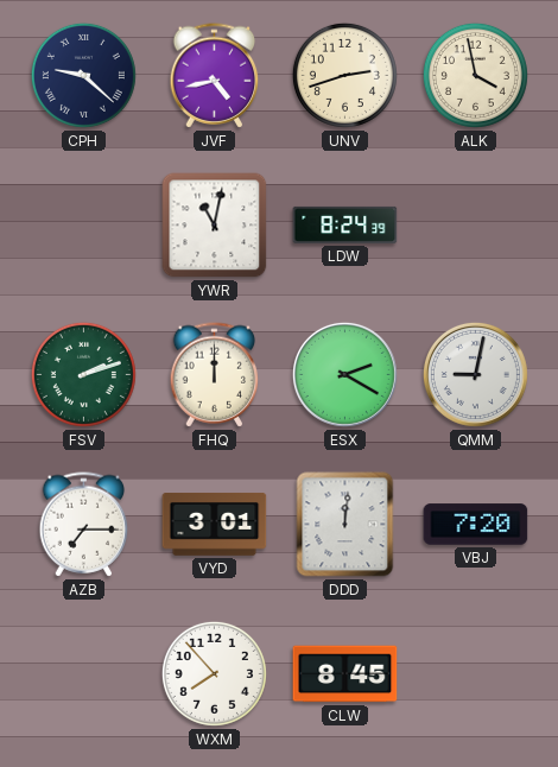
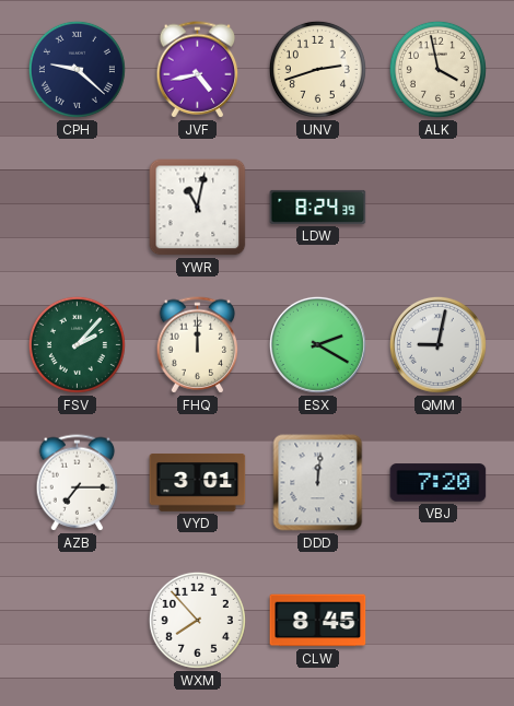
FSV: 2:12 -> 2:07
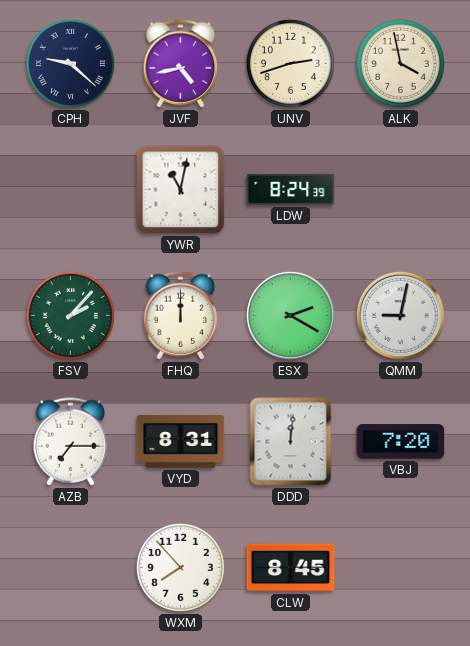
VYD: 3:01 -> 8:31
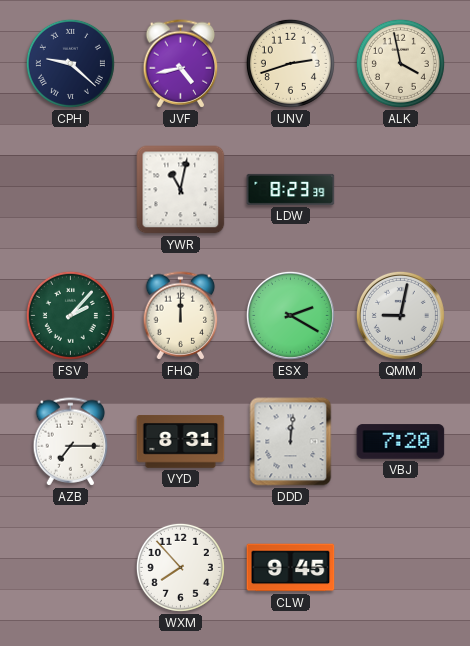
LDW: 8:24 -> 8:23
CLW: 8:45 -> 9:45
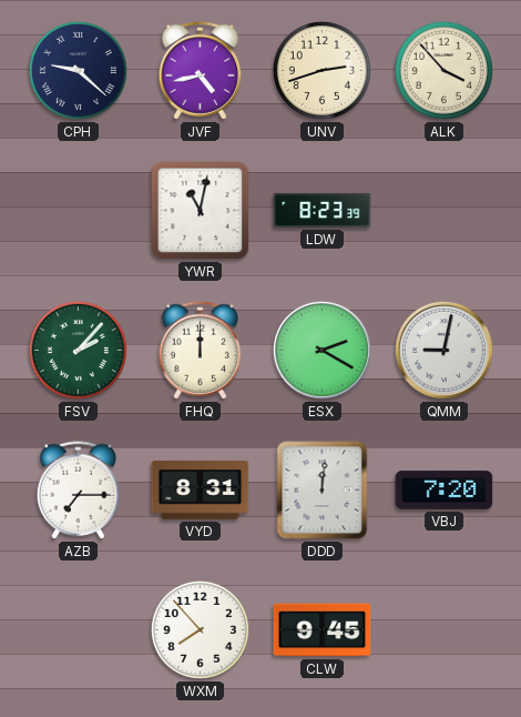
ALK: 3:58 -> 3:53
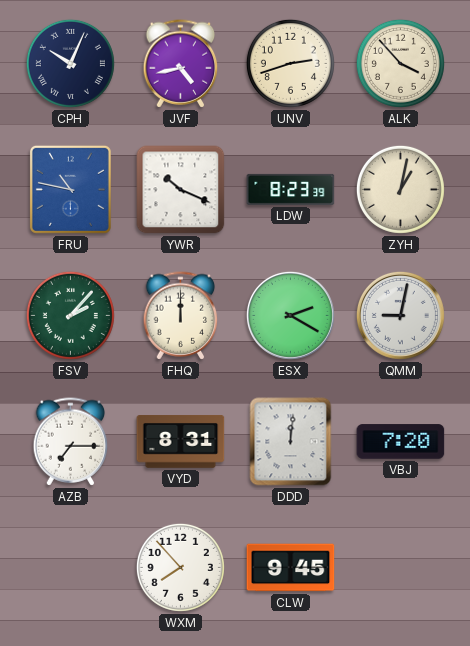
CPH: 9:22 -> 10:04
FRU: none -> 10:47
YWR: 11:02 -> 10:19
ZYH: none -> 1:02
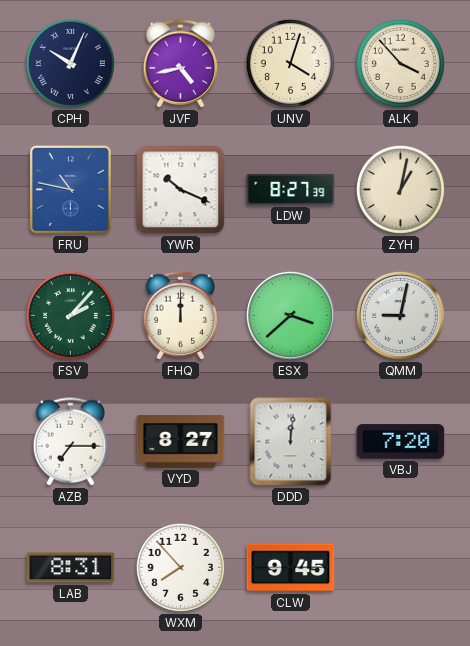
UNV: 2:42 -> 4:03
LDW: 8:23 -> 8:27
ESX: 2:20 -> 3:38
VYD: 8:31 -> 8:27
LAB: none -> 8:31
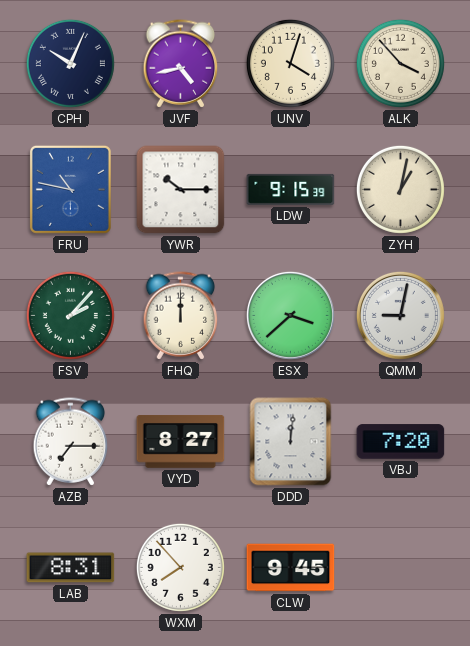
YWR: 10:19 -> 10:15
LDW: 8:27 -> 9:15
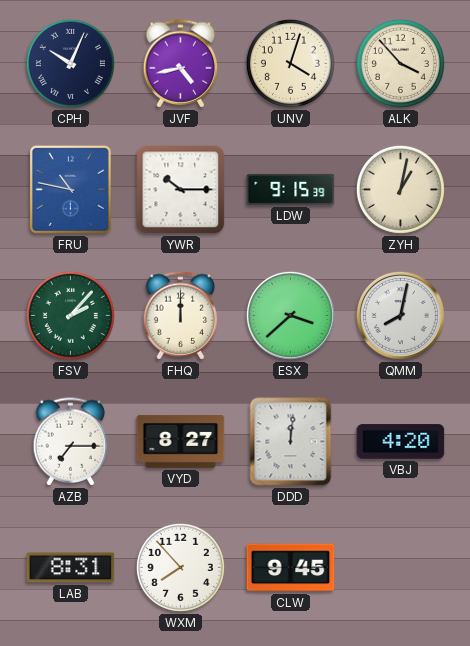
QMM: 9:02 -> 8:02
VBJ: 7:20 -> 4:20
